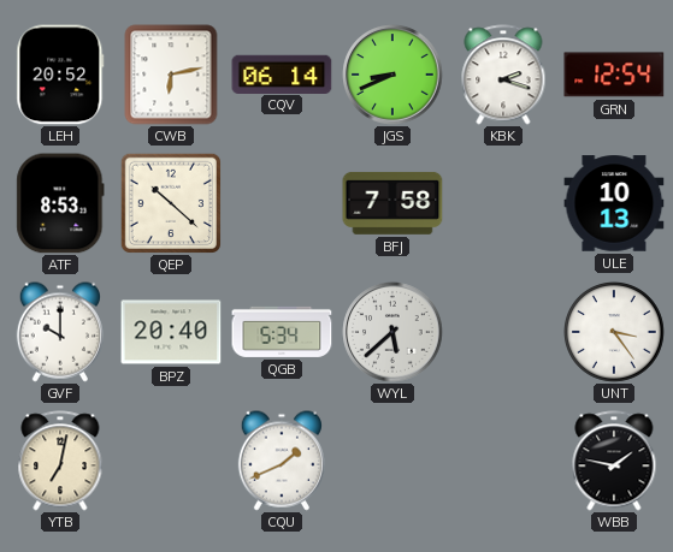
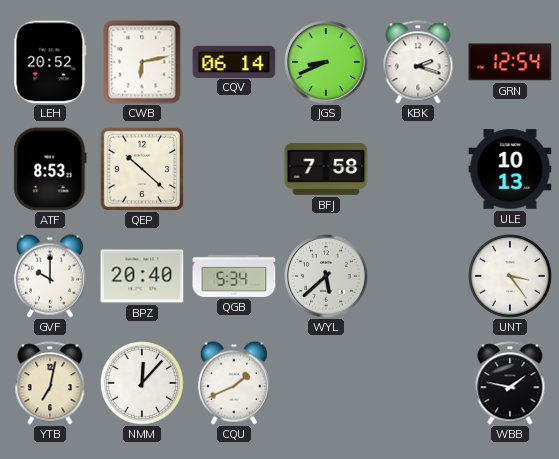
NMM: none -> 12:07
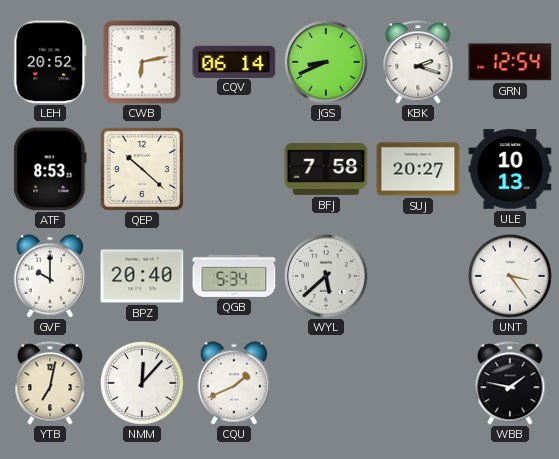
SUJ: none -> 20:27
